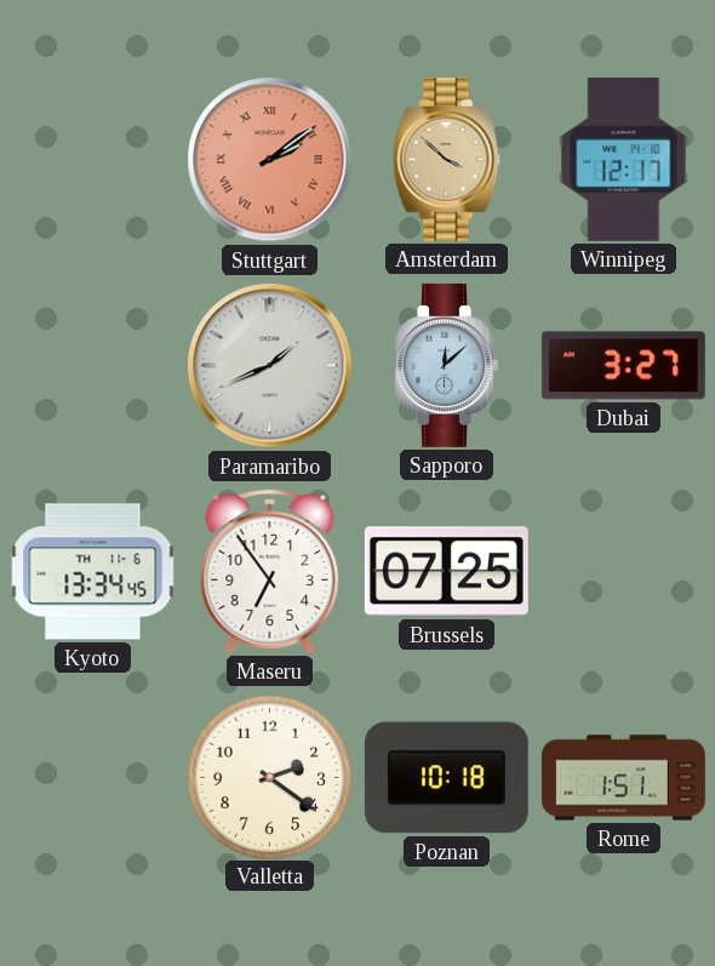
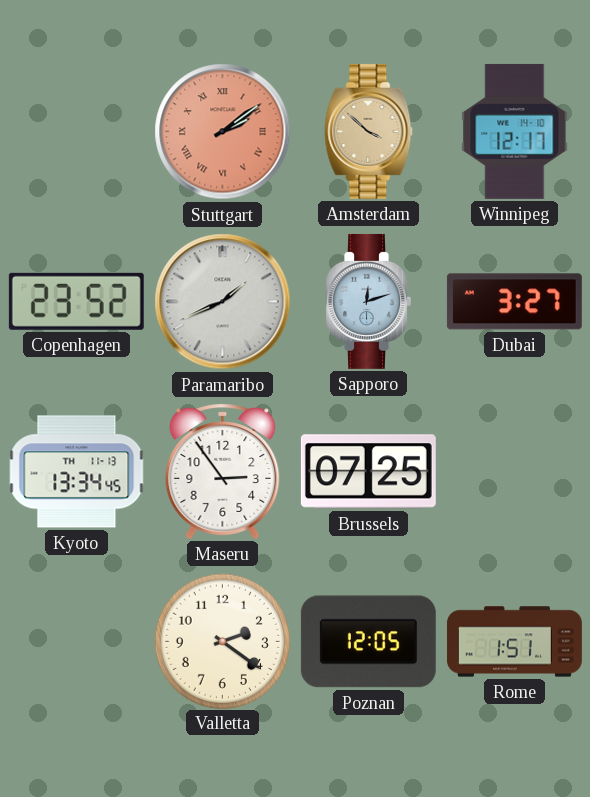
Copenhagen: none -> 23:52
Sapporo: 12:08 -> 12:12
Kyoto date: TH 11-6 -> TH 11-13
Maseru: 6:54 -> 2:54
Poznan: 10:18 -> 12:05
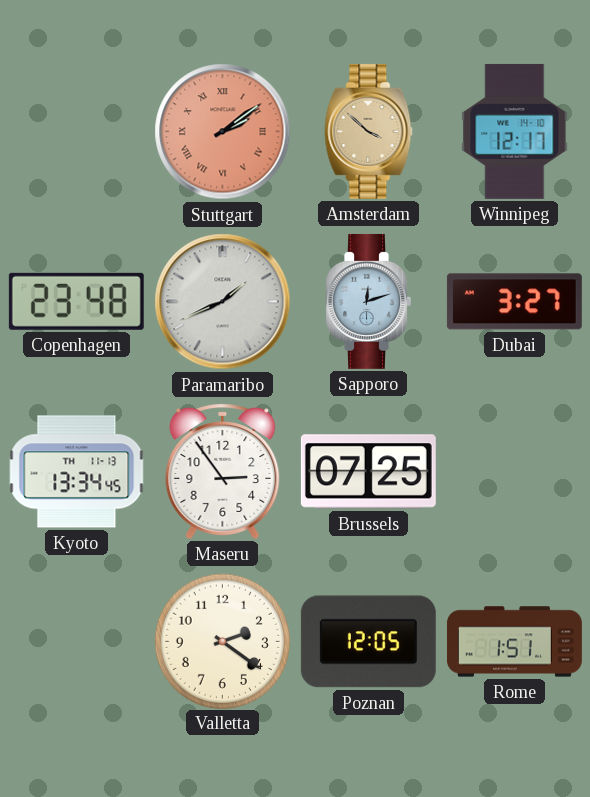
Copenhagen: 23:52 -> 23:48
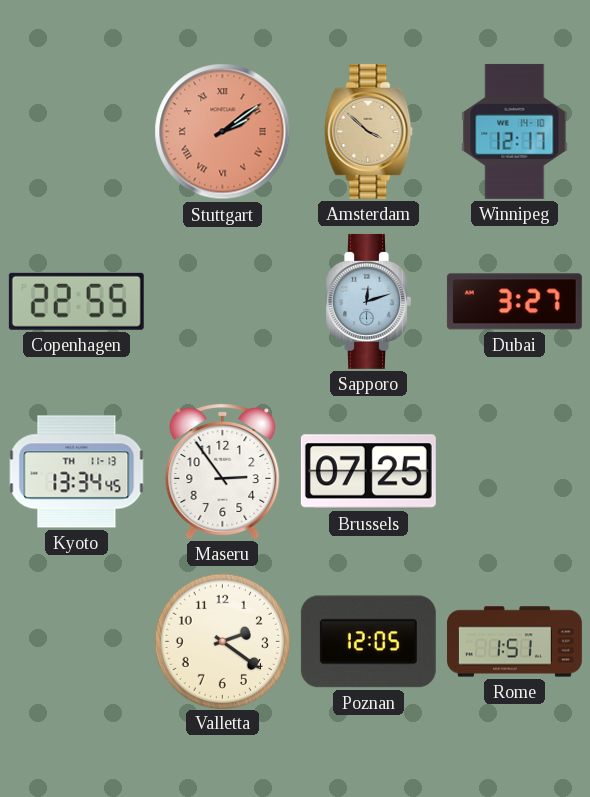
Copenhagen: 23:48 -> 22:55
Paramaribo: 1:41 -> none
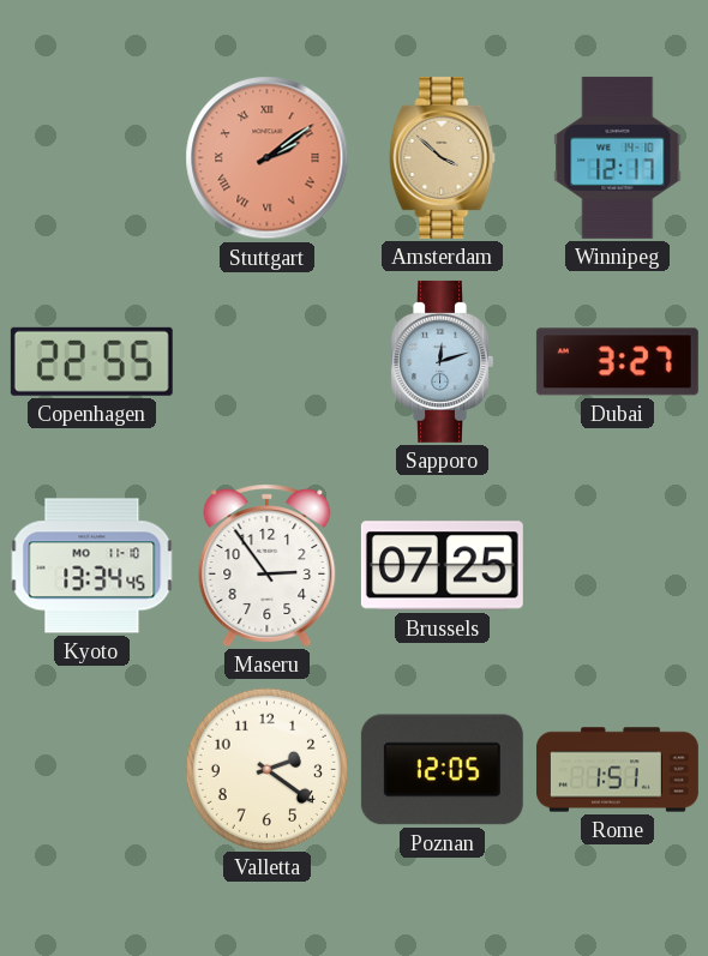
Kyoto date: TH 11-13 -> MO 11-10
